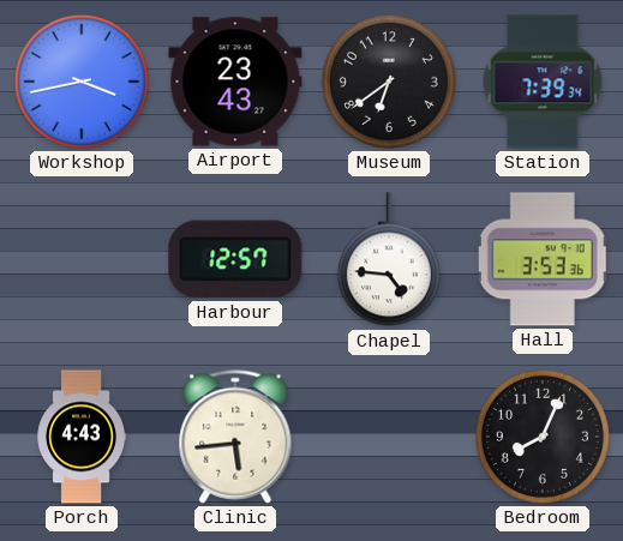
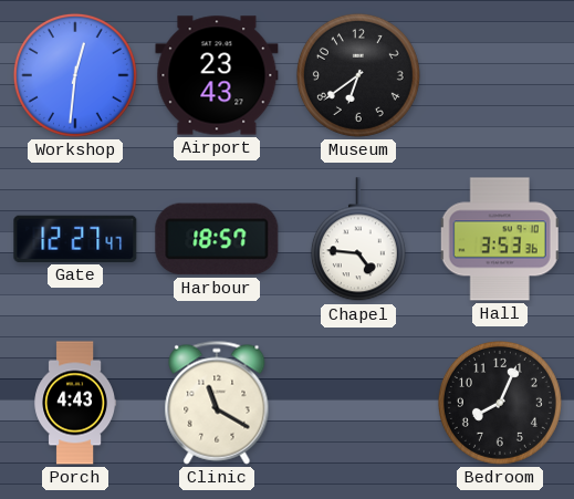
Workshop: 3:43 -> 12:31
Station: 7:39 -> none
Gate: none -> 12:27
Harbour: 12:57 -> 18:57
Clinic: 5:44 -> 11:20
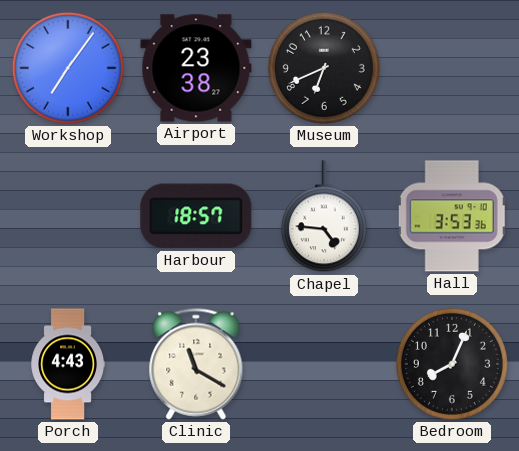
Workshop: 12:31 -> 7:06
Airport: 23:43 -> 23:38
Museum: 6:39 -> 6:41
Gate: 12:27 -> none
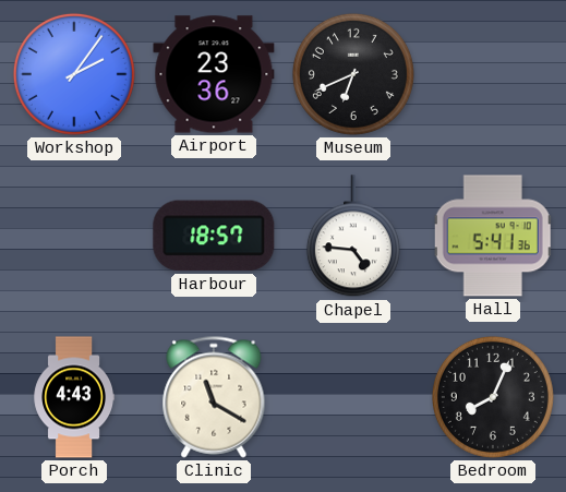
Workshop: 7:06 -> 2:06
Airport: 23:38 -> 23:36
Hall: 3:53 -> 5:41
